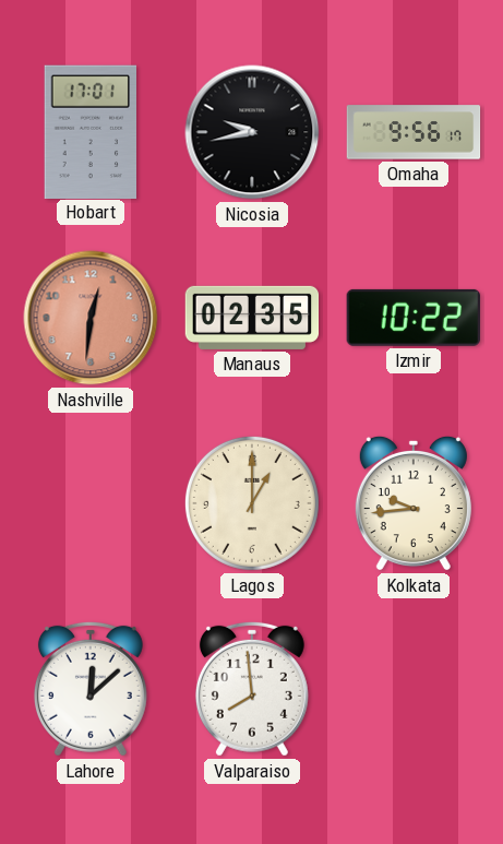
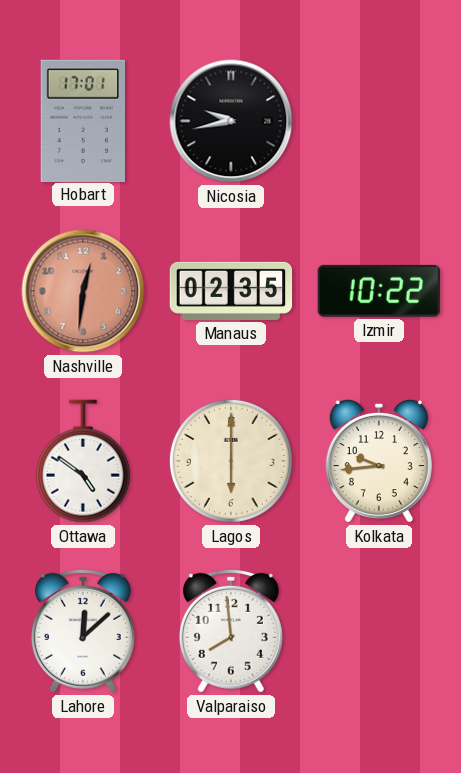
Omaha: 9:56 -> none
Ottawa: none -> 4:51
Lagos: 1:00 -> 6:00
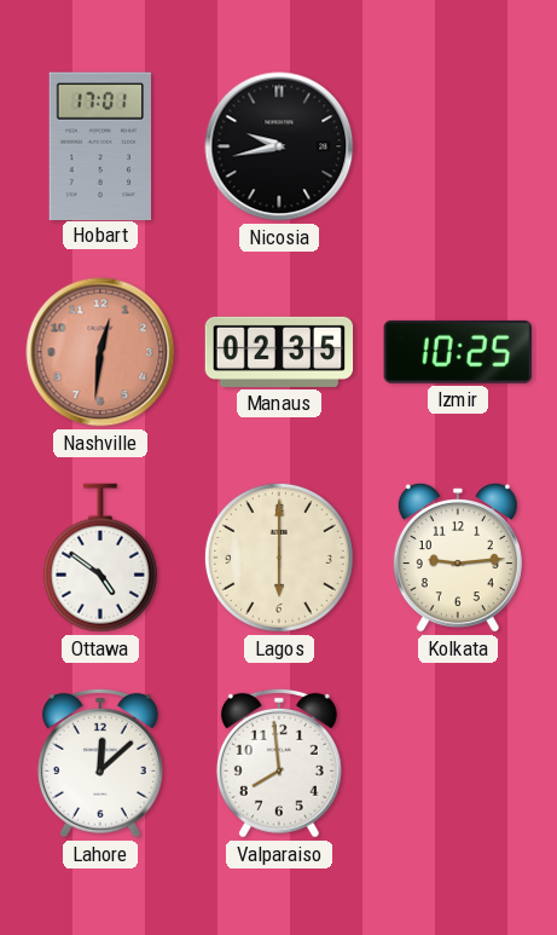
Izmir: 10:22 -> 10:25
Kolkata: 9:44 -> 9:14
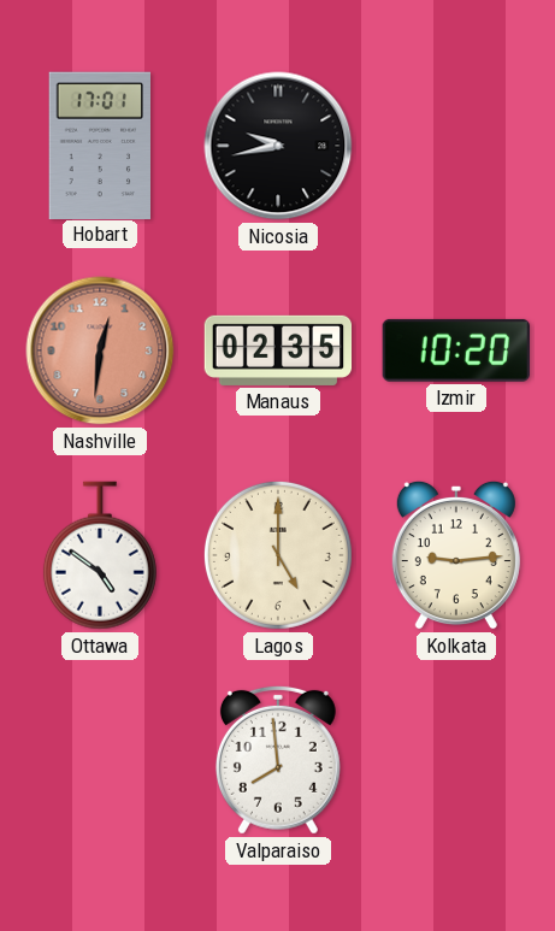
Izmir: 10:25 -> 10:20
Lagos: 6:00 -> 5:00
Lahore: 12:08 -> none
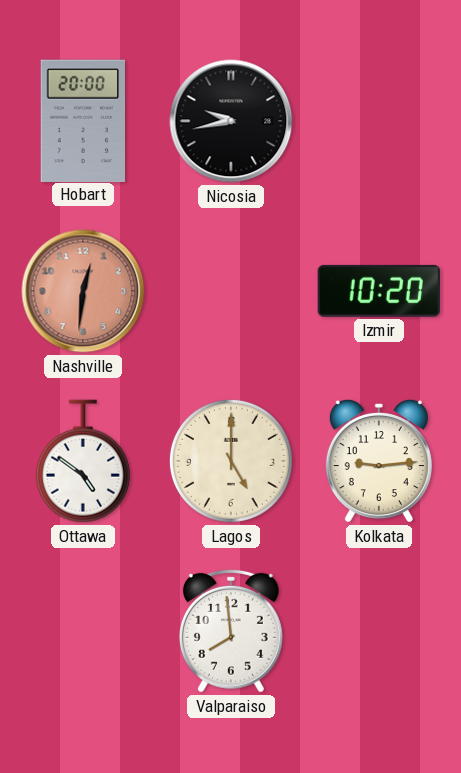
Hobart: 17:01 -> 20:00
Manaus: 02:35 -> none
